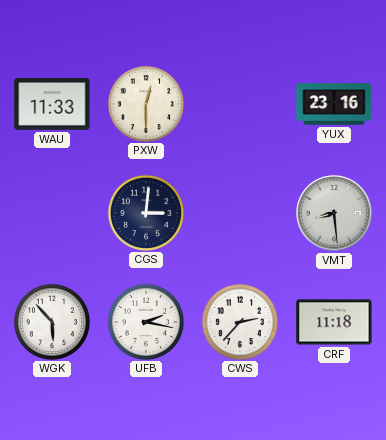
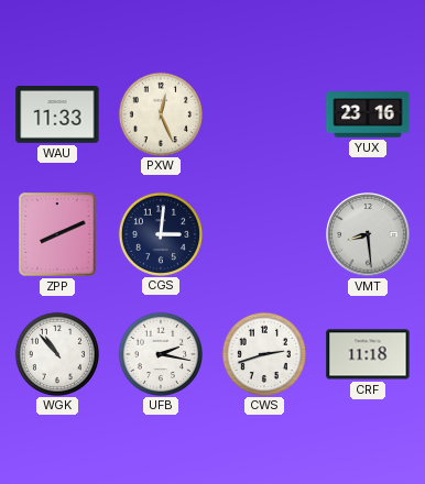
PXW: 12:30 -> 12:26
ZPP: none -> 8:11
WGK: 5:53 -> 10:53
CWS: 2:37 -> 2:42
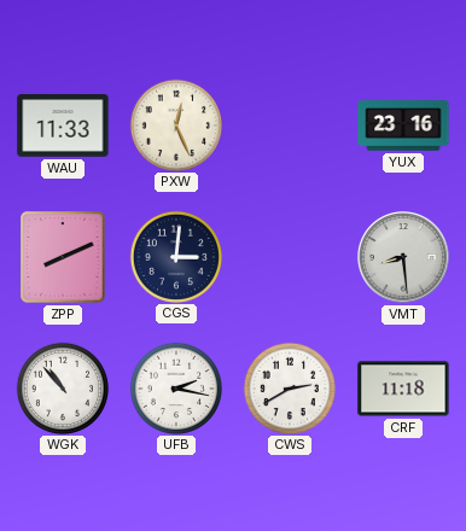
CWS: 2:42 -> 2:40
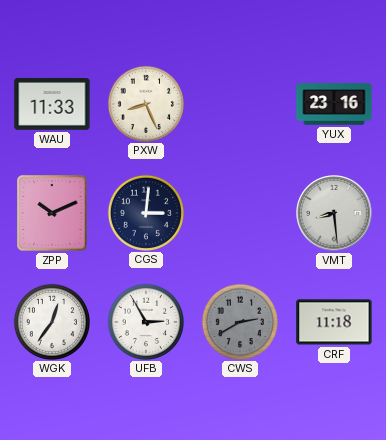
PXW: 12:26 -> 8:26
ZPP: 8:11 -> 10:11
WGK: 10:53 -> 12:36
UFB: 2:17 -> 2:55
CWS dial: white -> grey
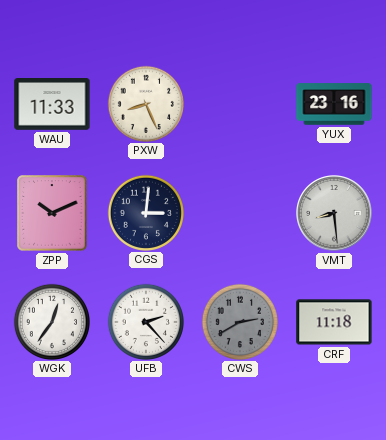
UFB: 2:55 -> 2:23
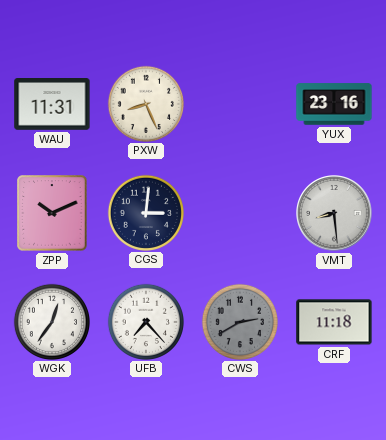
WAU: 11:33 -> 11:31
UFB: 2:23 -> 7:23
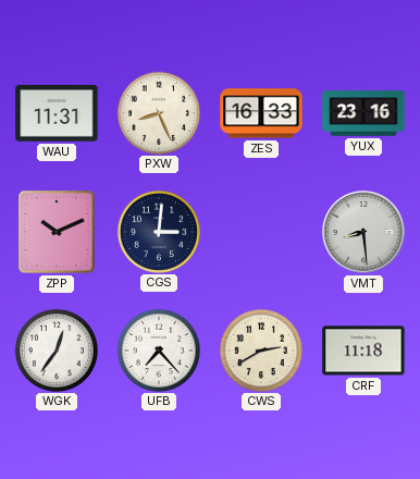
ZES: none -> 16:33
CWS dial: grey -> cream
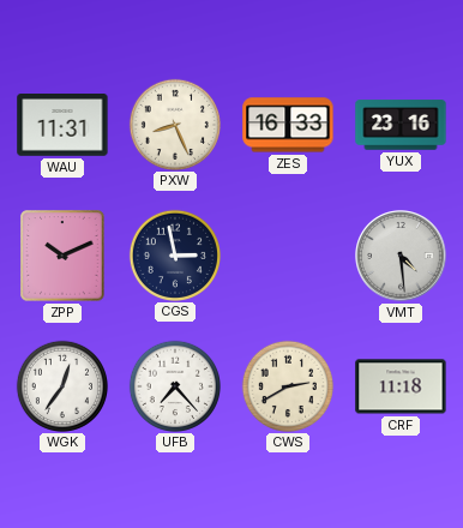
CGS: 3:01 -> 2:58
VMT: 8:29 -> 4:29
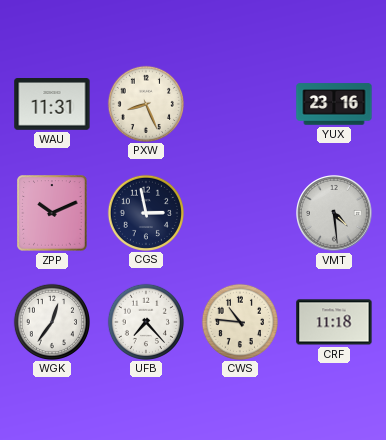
ZES: 16:33 -> none
CWS: 2:40 -> 10:46
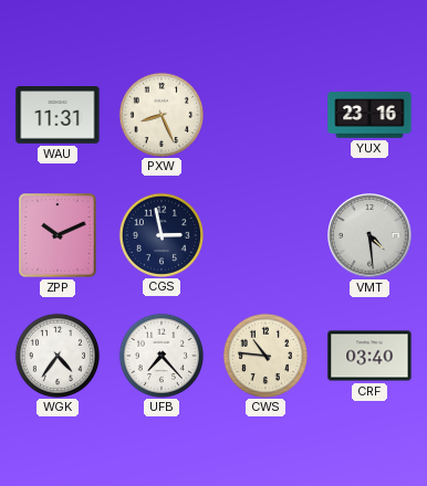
WGK: 12:36 -> 4:36
CRF: 11:18 -> 03:40
